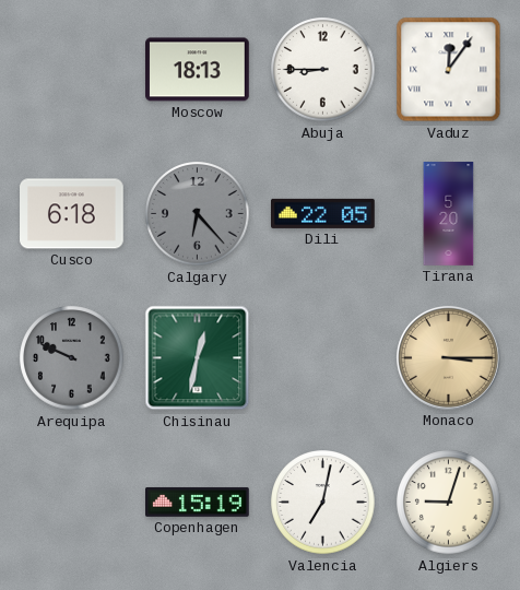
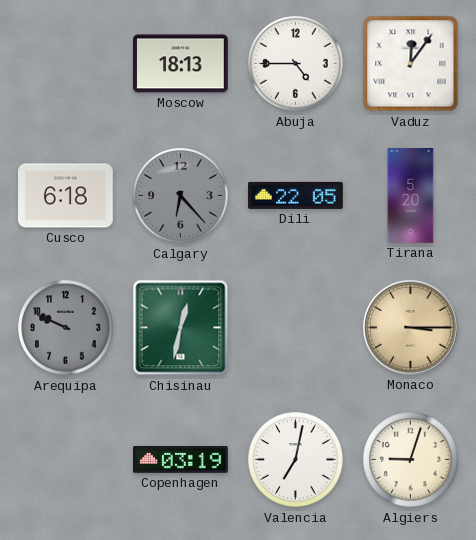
Abuja: 8:45 -> 4:45
Copenhagen: 15:19 -> 03:19
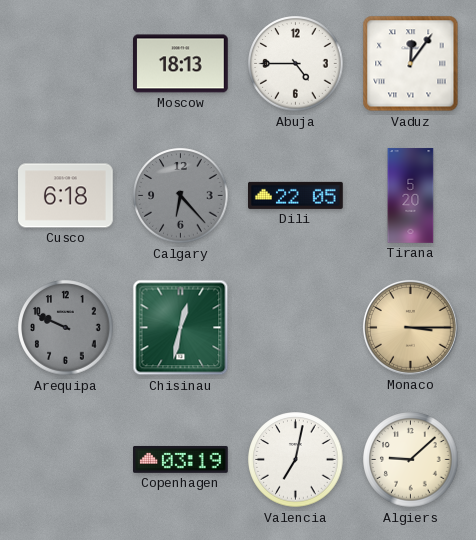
Algiers: 9:03 -> 9:08
